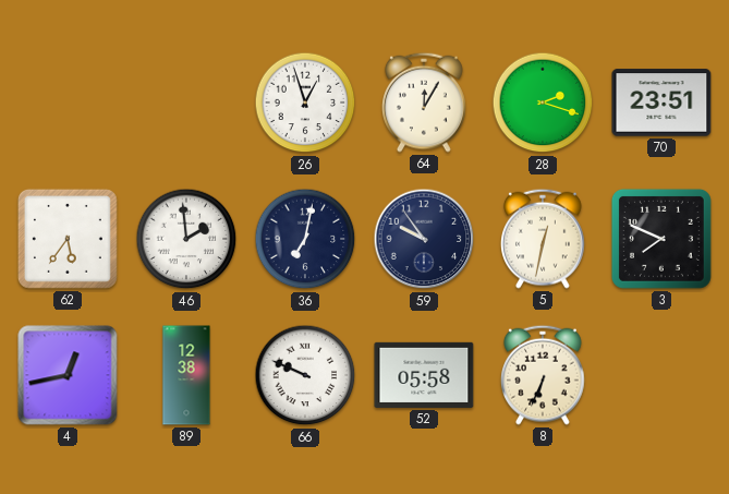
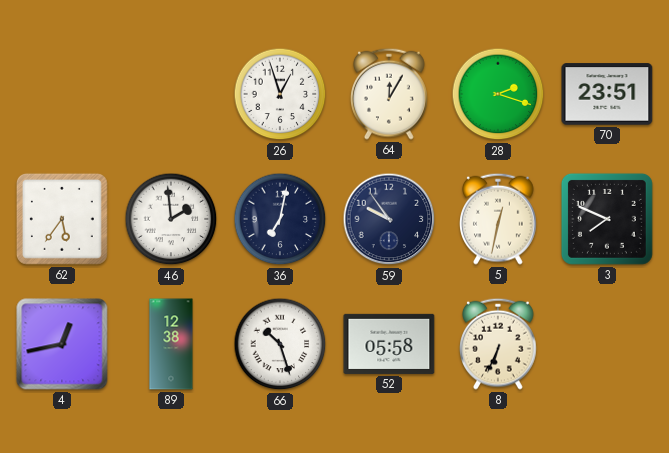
66: 9:49 -> 10:27
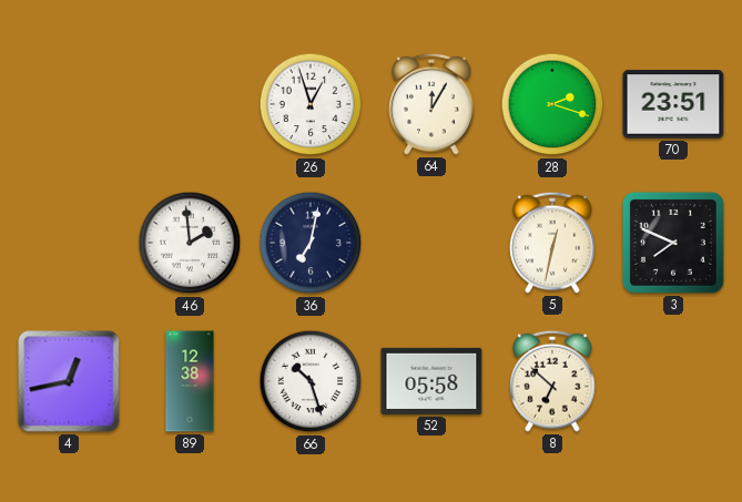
62: 5:36 -> none
59: 9:54 -> none
8: 6:34 -> 6:52
